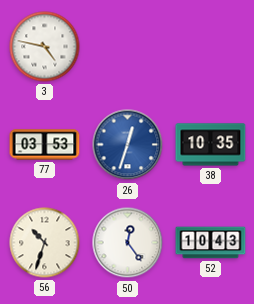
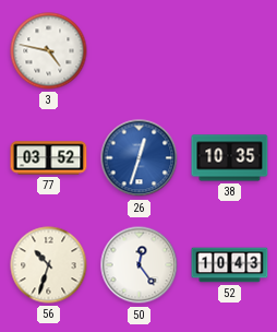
77: 03:53 -> 03:52
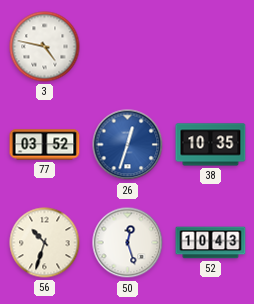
50: 12:24 -> 12:27
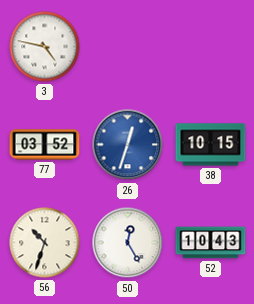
38: 10:35 -> 10:15
50: 12:27 -> 12:25
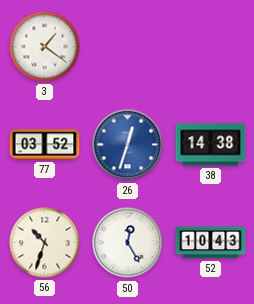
3: 4:47 -> 1:21
38: 10:15 -> 14:38
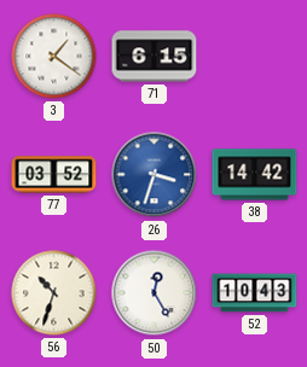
71: none -> 6:15
26: 12:33 -> 3:33
38: 14:38 -> 14:42
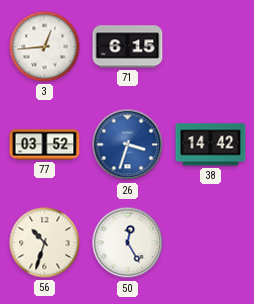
3: 1:21 -> 12:44
52: 10:43 -> none
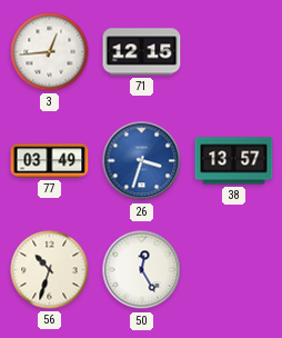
71: 6:15 -> 12:15
77: 03:52 -> 03:49
38: 14:42 -> 13:57
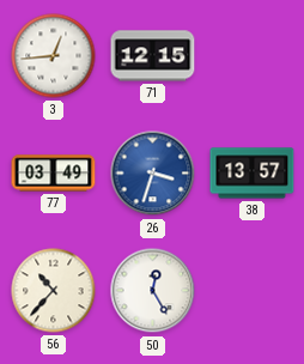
56: 10:33 -> 10:37
